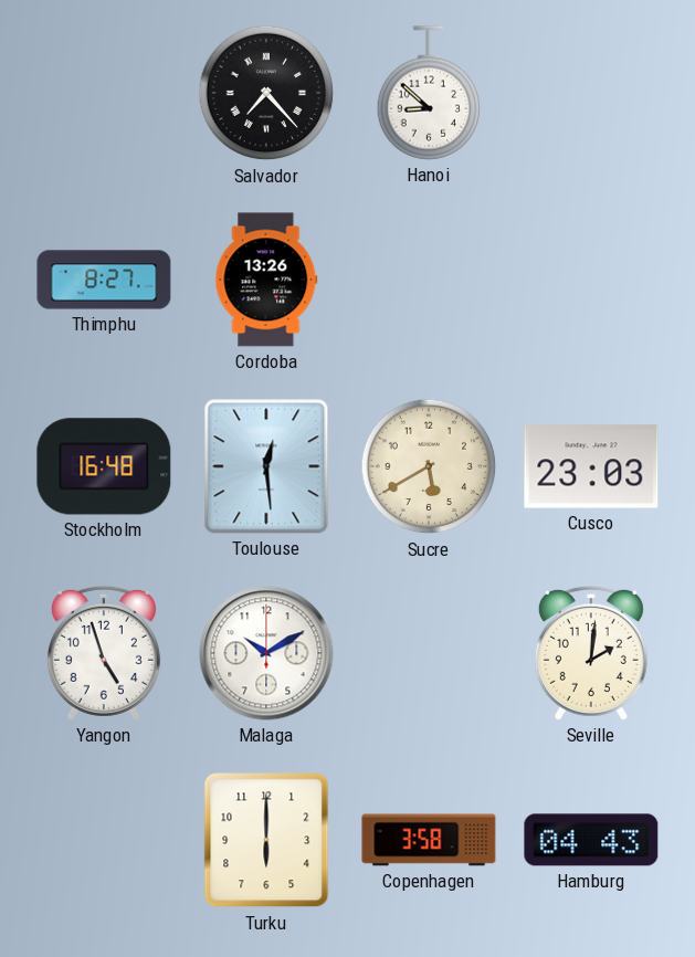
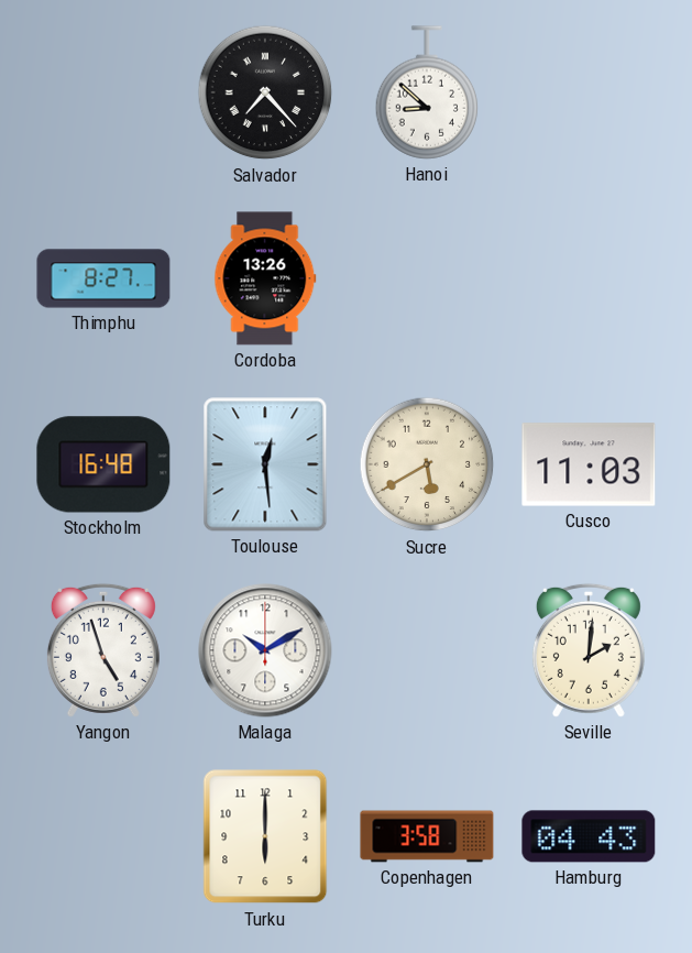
Cusco: 23:03 -> 11:03
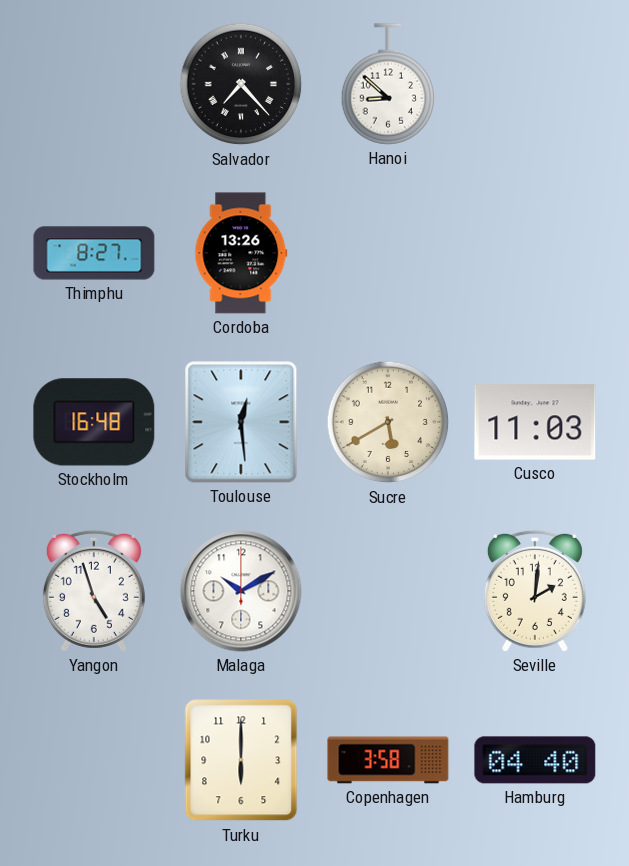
Hamburg: 04:43 -> 04:40
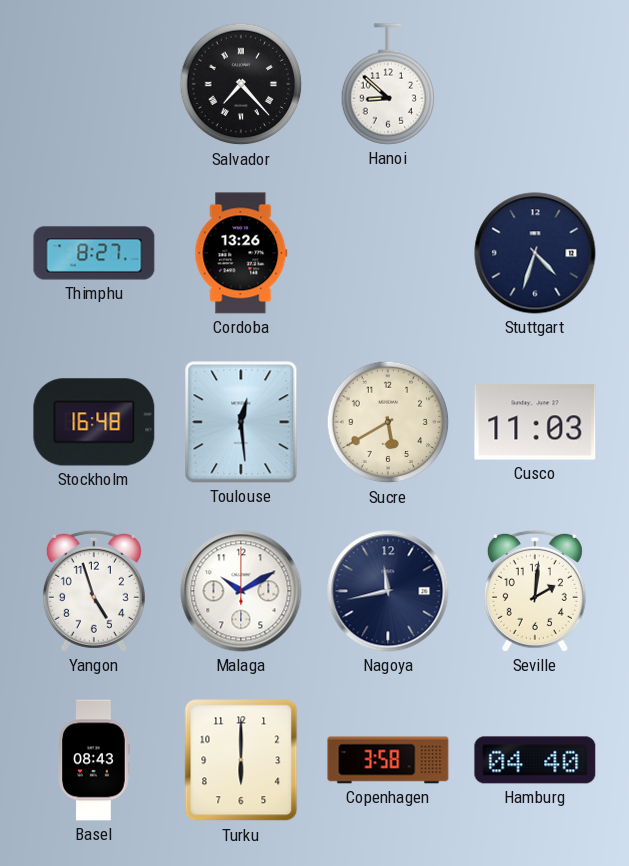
Stuttgart: none -> 4:33
Nagoya: none -> 11:43
Basel: none -> 08:43
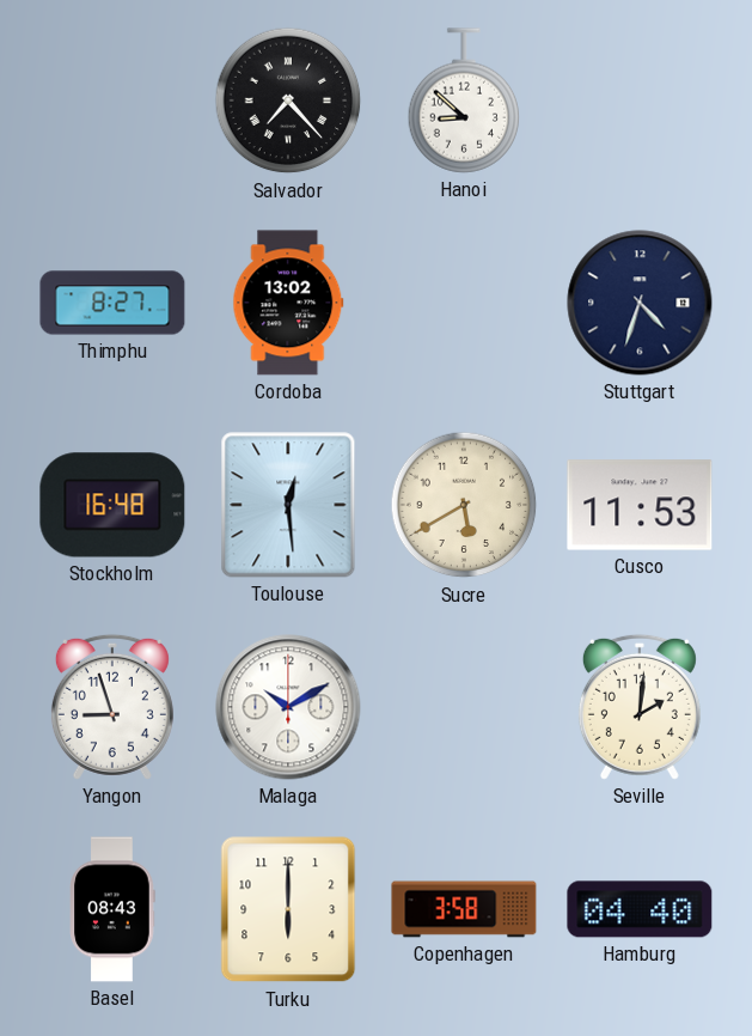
Cordoba: 13:26 -> 13:02
Cusco: 11:03 -> 11:53
Yangon: 4:57 -> 8:57
Nagoya: 11:43 -> none
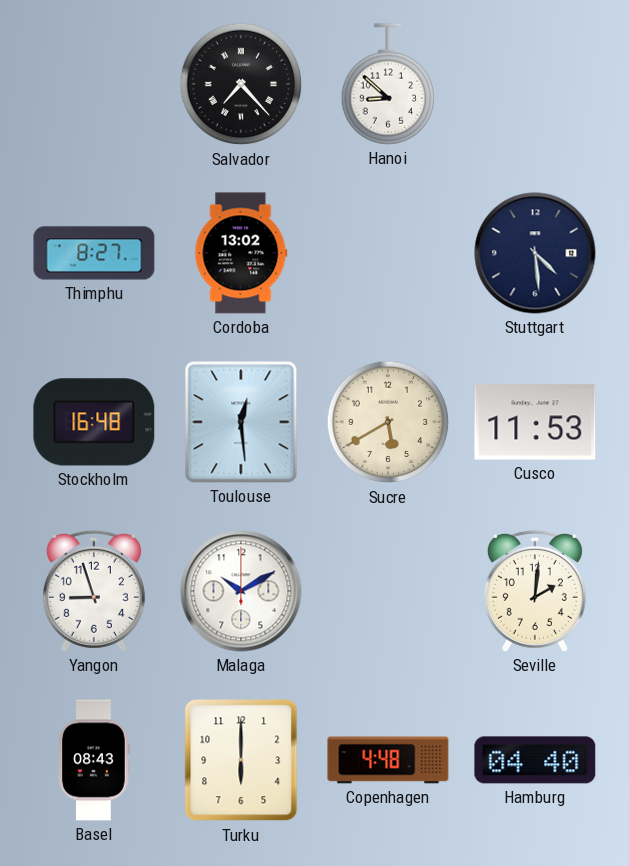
Stuttgart: 4:33 -> 4:29
Copenhagen: 3:58 -> 4:48
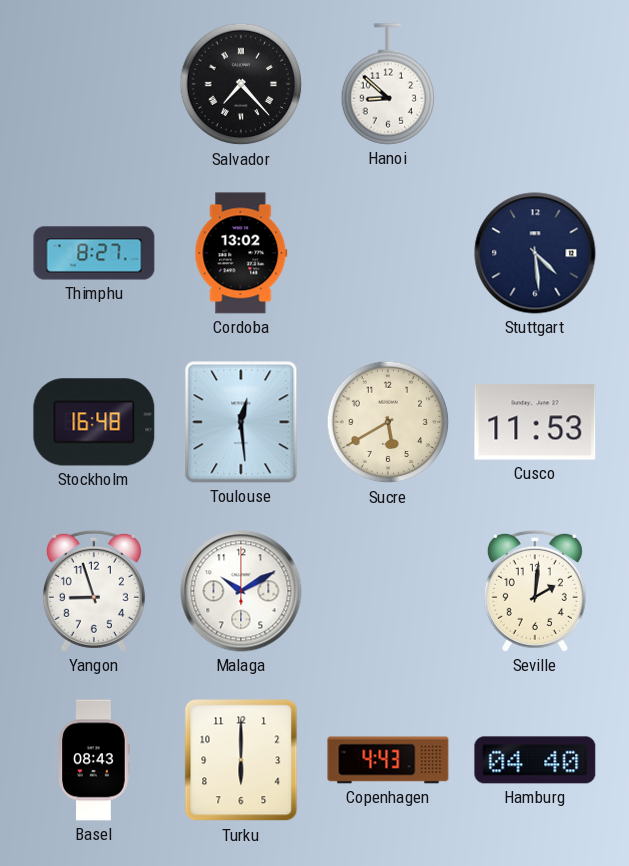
Copenhagen: 4:48 -> 4:43
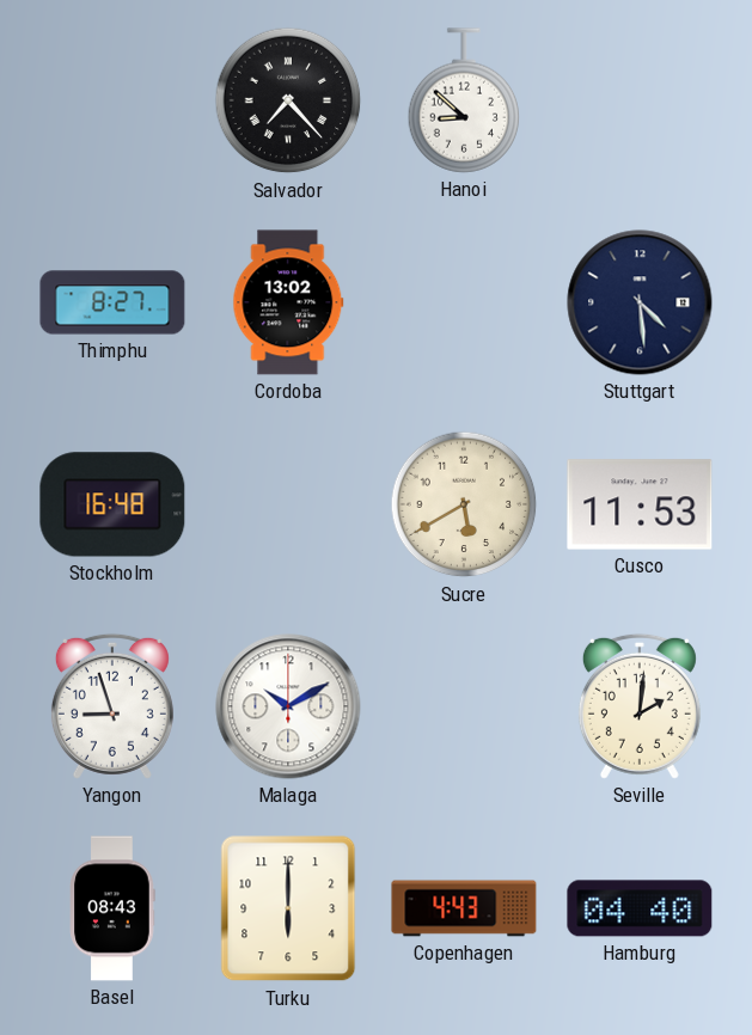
Toulouse: 12:29 -> none
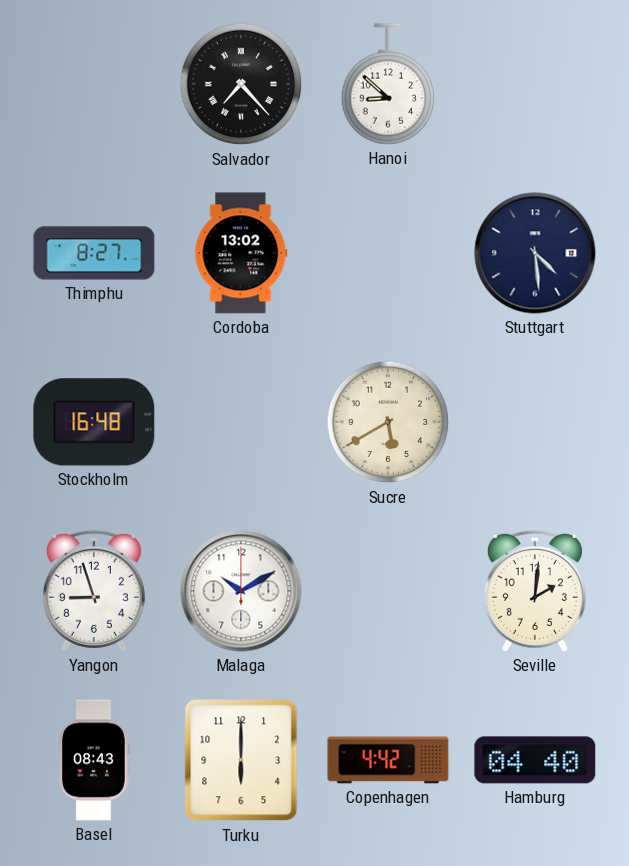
Cusco: 11:53 -> none
Copenhagen: 4:43 -> 4:42
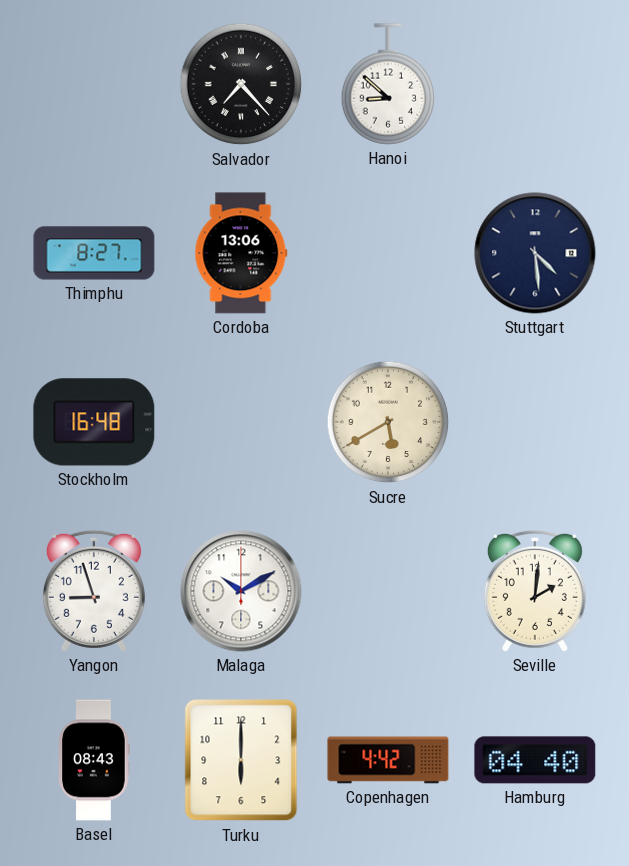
Cordoba: 13:02 -> 13:06
